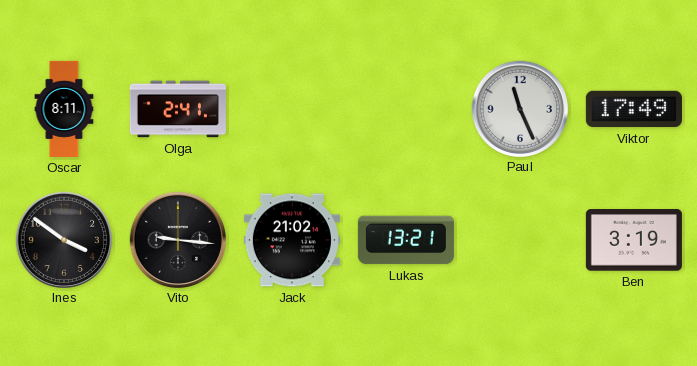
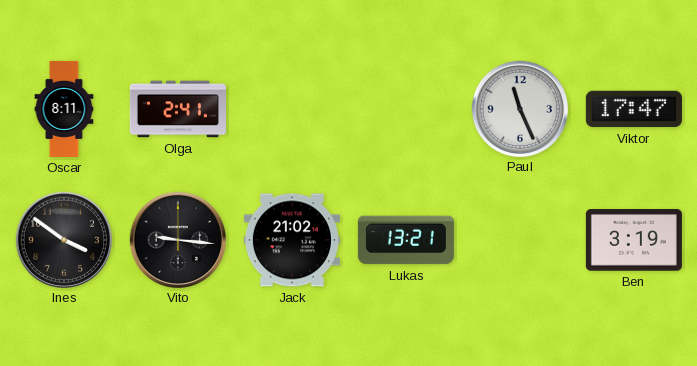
Viktor: 17:49 -> 17:47
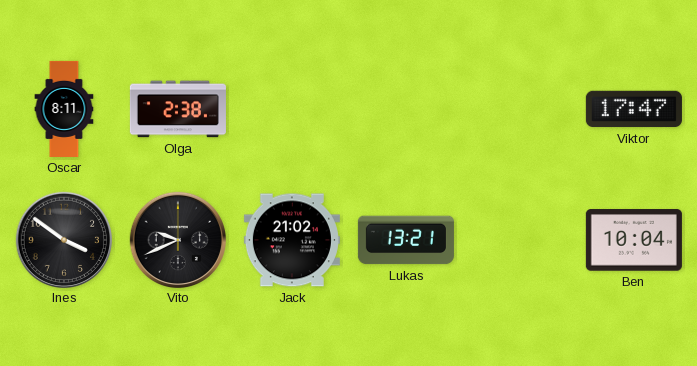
Olga: 2:41 -> 2:38
Paul: 11:26 -> none
Vito: 9:16 -> 9:41
Ben: 3:19 -> 10:04
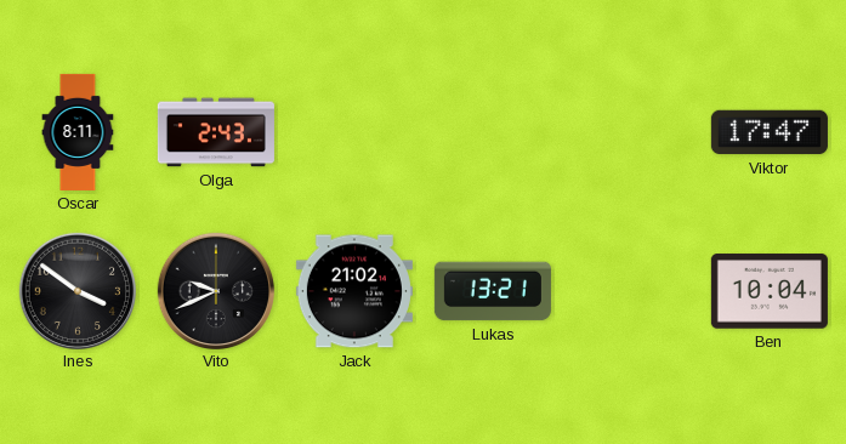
Olga: 2:38 -> 2:43
